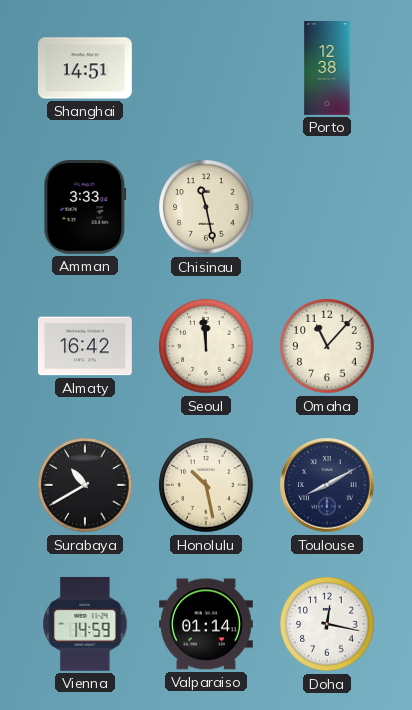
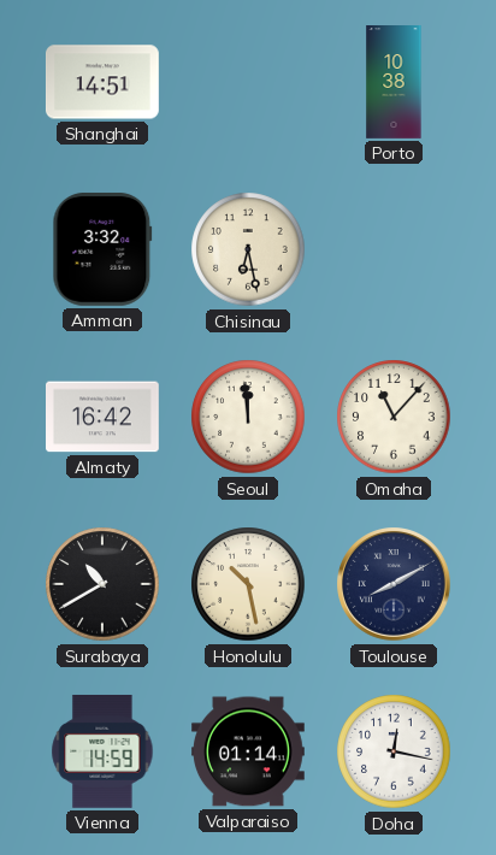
Porto: 12:38 -> 10:38
Amman: 3:33 -> 3:32
Chisinau: 11:28 -> 6:28
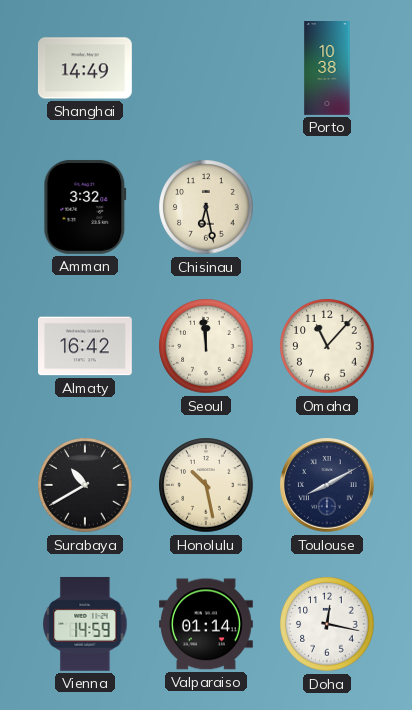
Shanghai: 14:51 -> 14:49
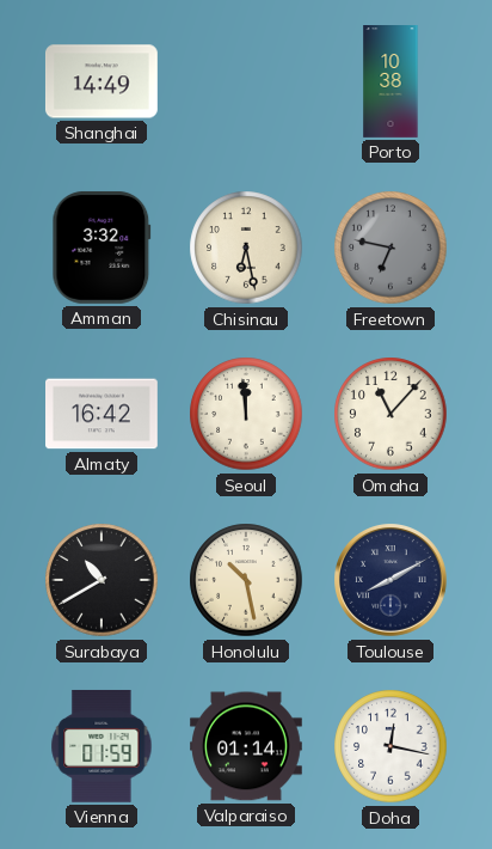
Freetown: none -> 6:47
Vienna: 14:59 -> 01:59
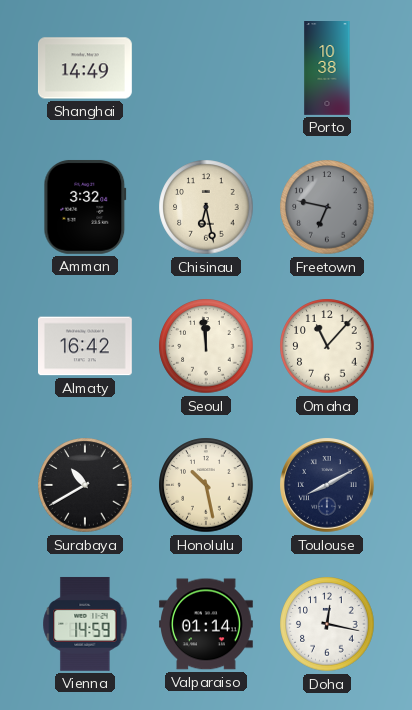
Vienna: 01:59 -> 14:59
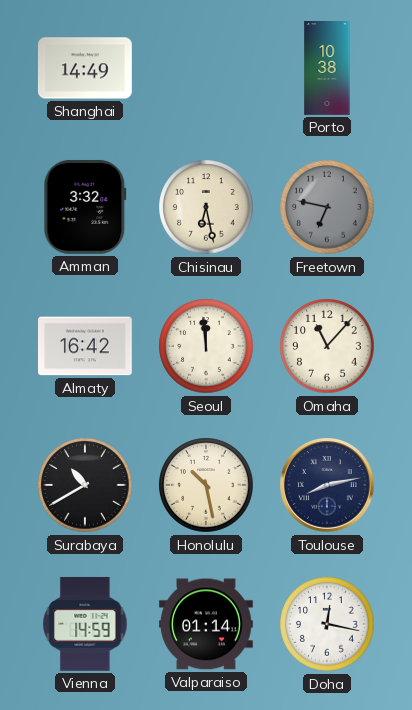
Toulouse: 8:10 -> 8:13
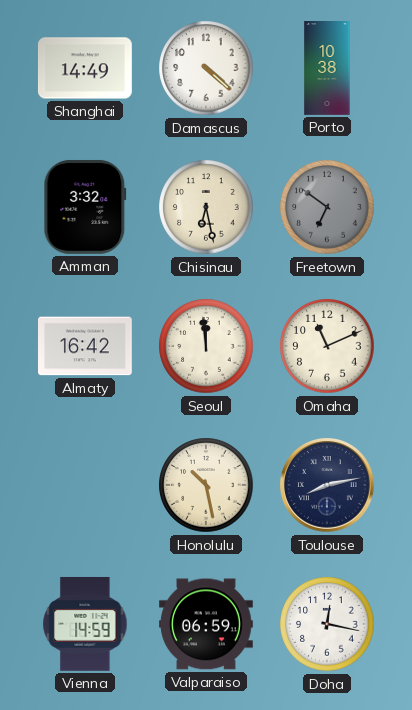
Damascus: none -> 4:22
Freetown: 6:47 -> 6:51
Omaha: 11:07 -> 11:11
Surabaya: 10:40 -> none
Valparaiso: 01:14 -> 06:59
